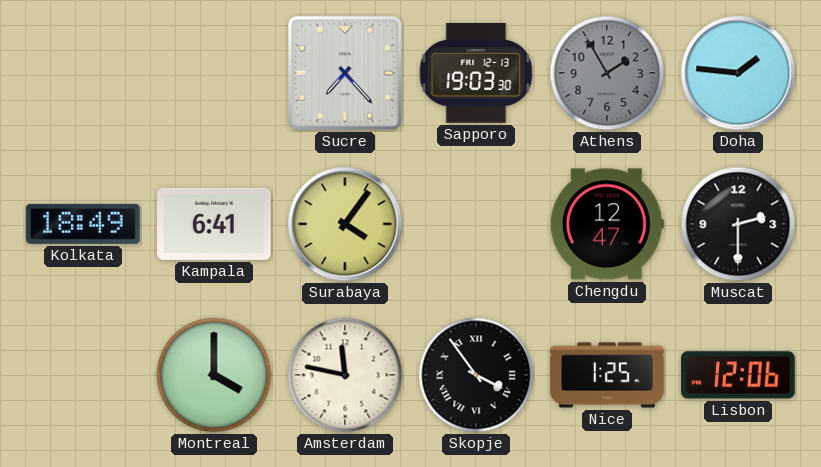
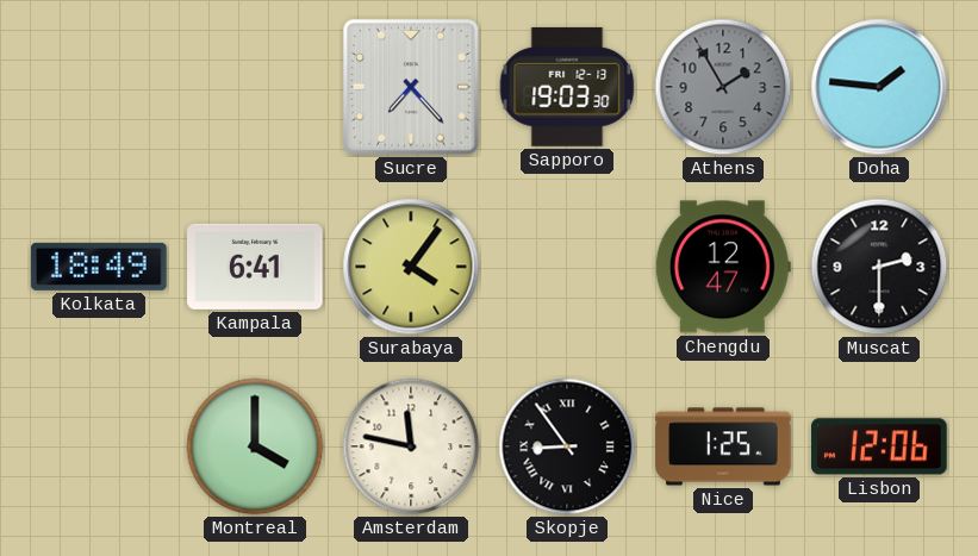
Skopje: 3:54 -> 8:54
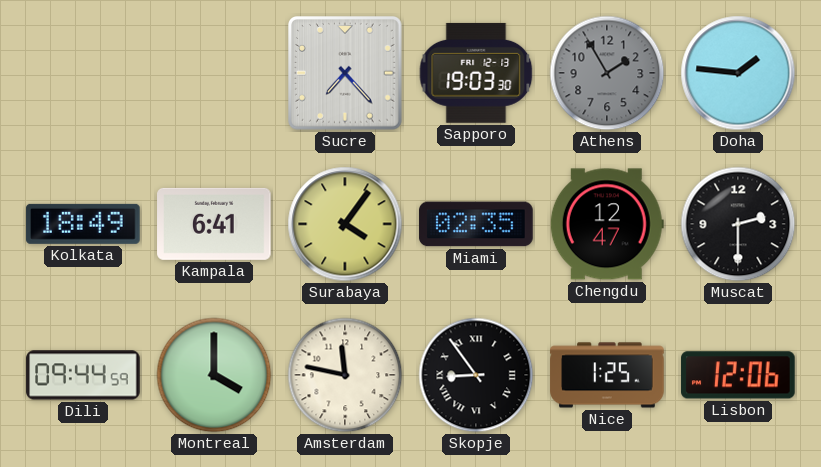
Miami: none -> 02:35
Dili: none -> 09:44
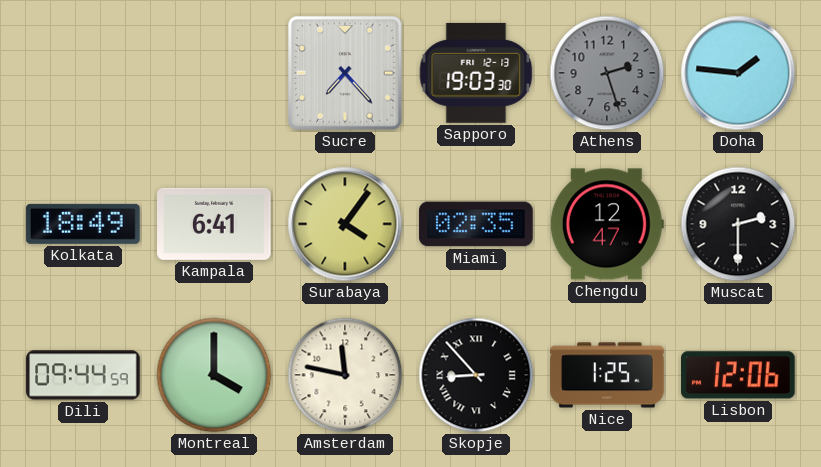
Athens: 1:55 -> 2:27
Skopje: 8:54 -> 8:53
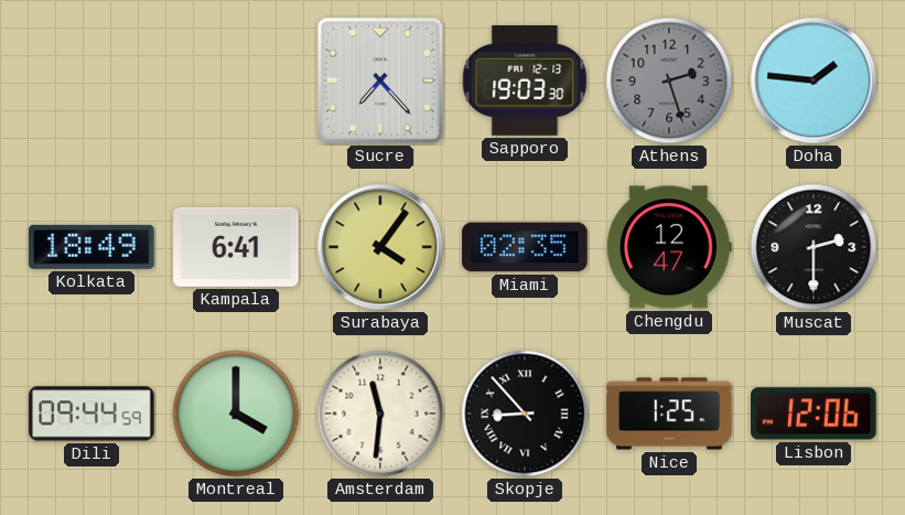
Amsterdam: 11:47 -> 11:31
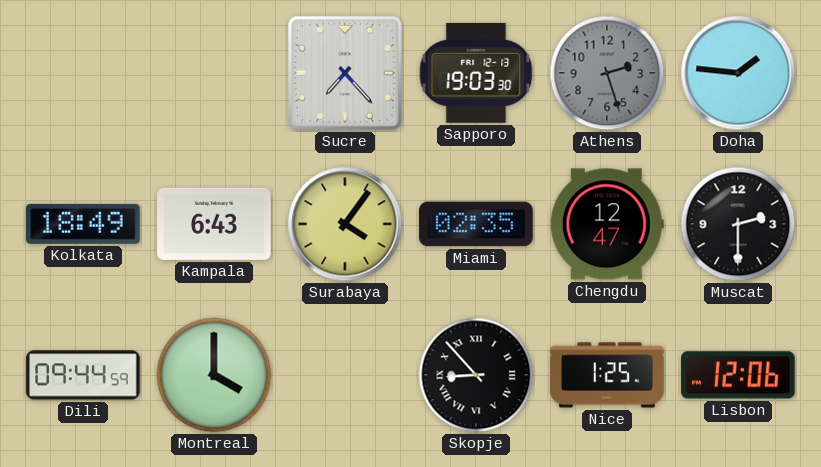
Kampala: 6:41 -> 6:43
Amsterdam: 11:31 -> none
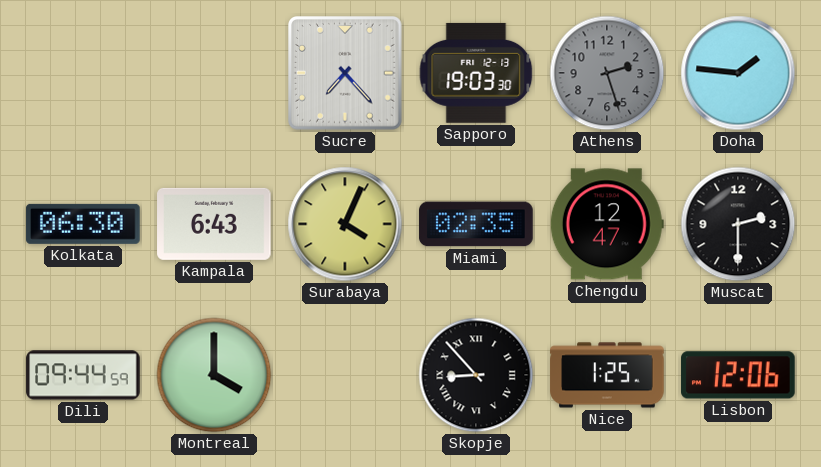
Kolkata: 18:49 -> 06:30
Surabaya: 4:06 -> 4:04
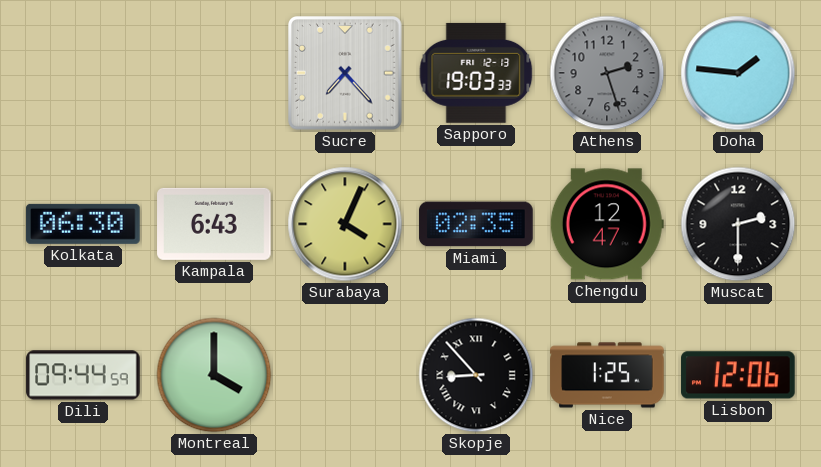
Sapporo: 19:03:30 -> 19:03:33
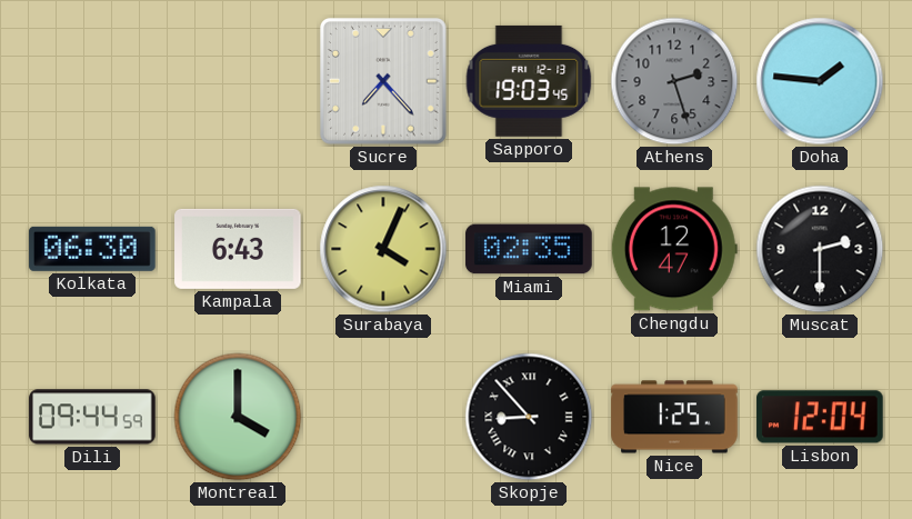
Sapporo: 19:03:33 -> 19:03:45
Lisbon: 12:06 -> 12:04
